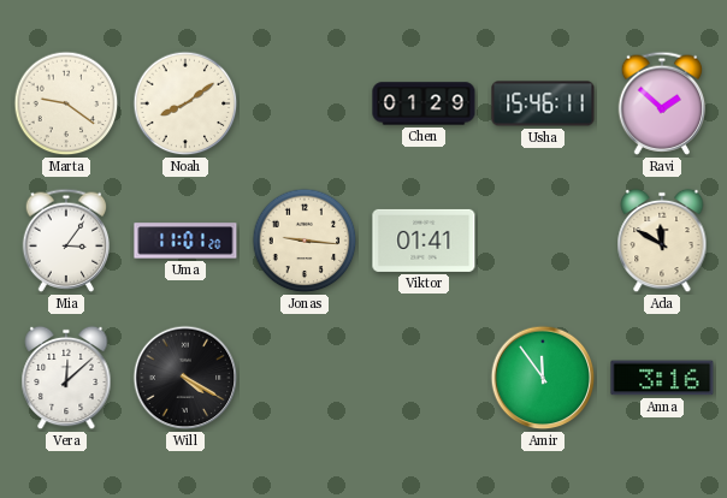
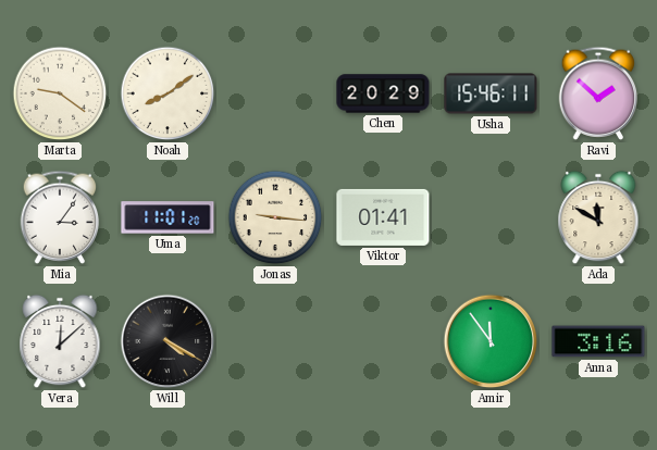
Chen: 01:29 -> 20:29
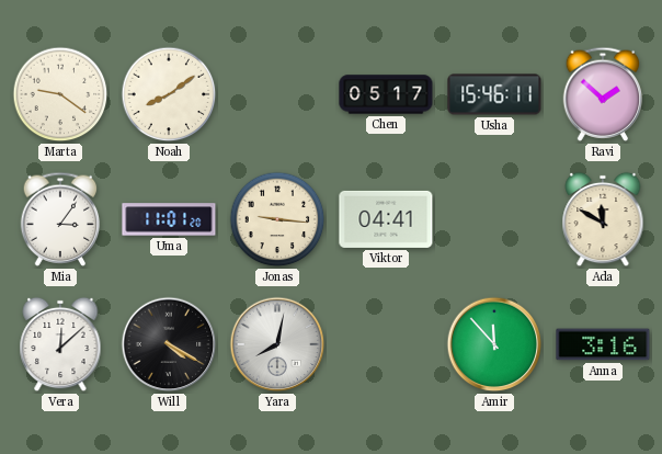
Chen: 20:29 -> 05:17
Viktor: 01:41 -> 04:41
Yara: none -> 8:02
Amir: 11:54 -> 11:53
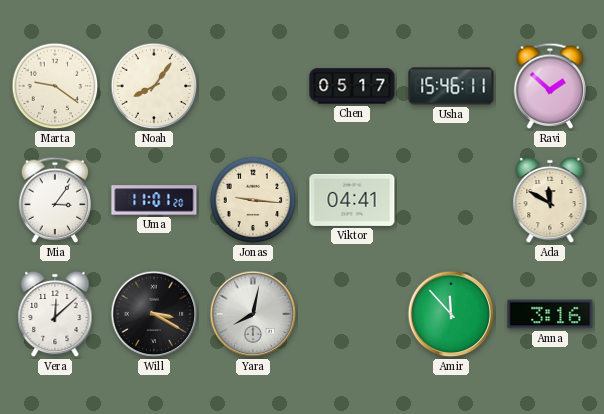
Noah: 8:09 -> 8:06
Will: 4:20 -> 3:20
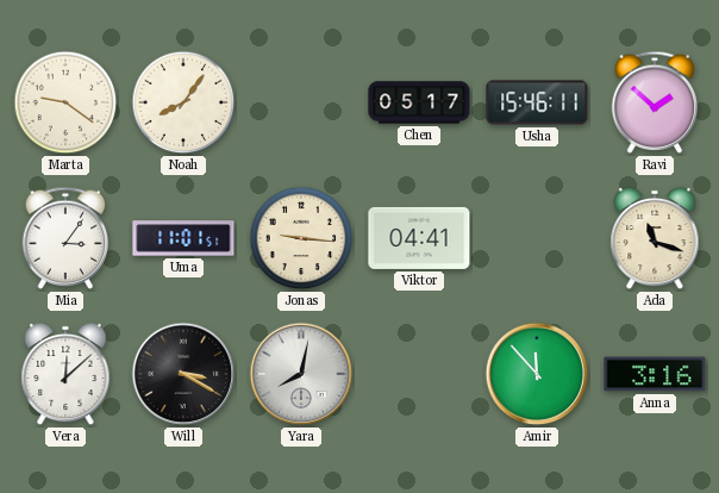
Uma: 11:01:20 -> 11:01:51
Ada: 11:50 -> 11:18
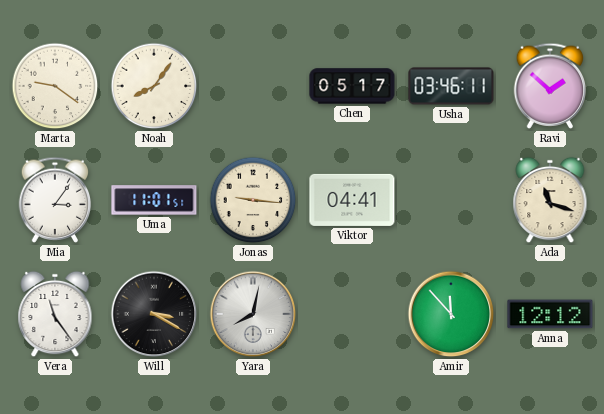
Usha: 15:46 -> 03:46
Vera: 12:08 -> 11:24
Anna: 3:16 -> 12:12
